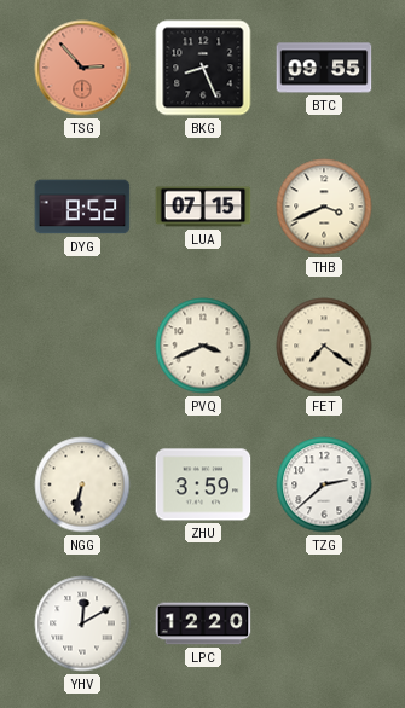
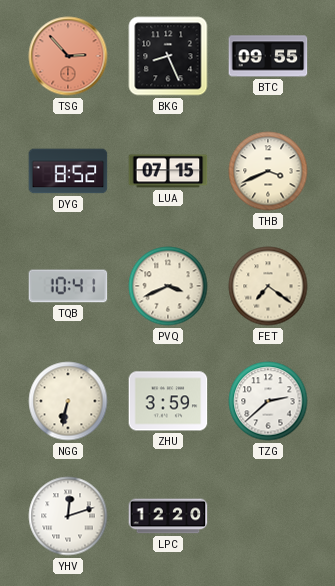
TQB: none -> 10:41
YHV: 12:10 -> 12:12
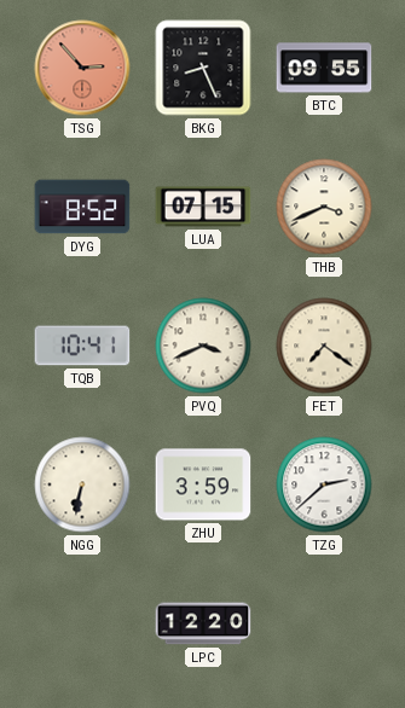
YHV: 12:12 -> none
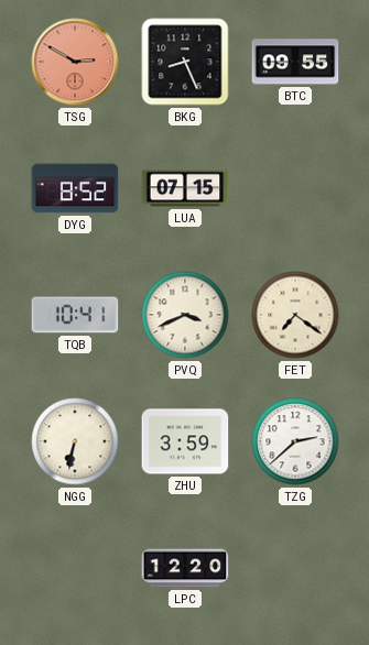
TSG: 2:53 -> 2:50
THB: 3:41 -> none
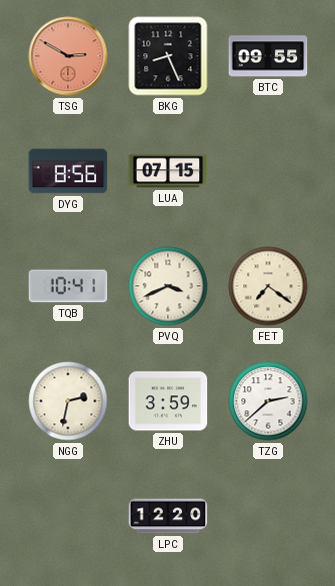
DYG: 8:52 -> 8:56
NGG: 6:32 -> 2:32
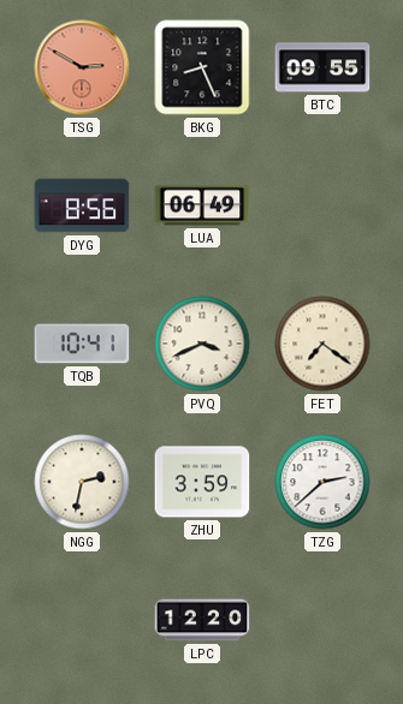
LUA: 07:15 -> 06:49
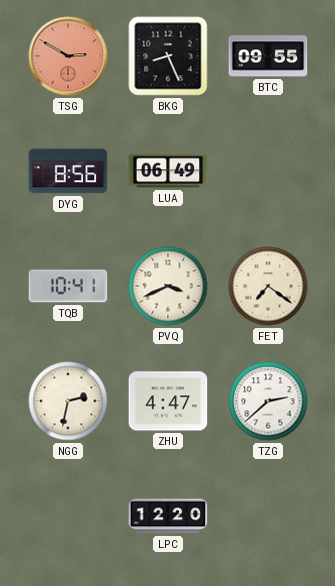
ZHU: 3:59 -> 4:47
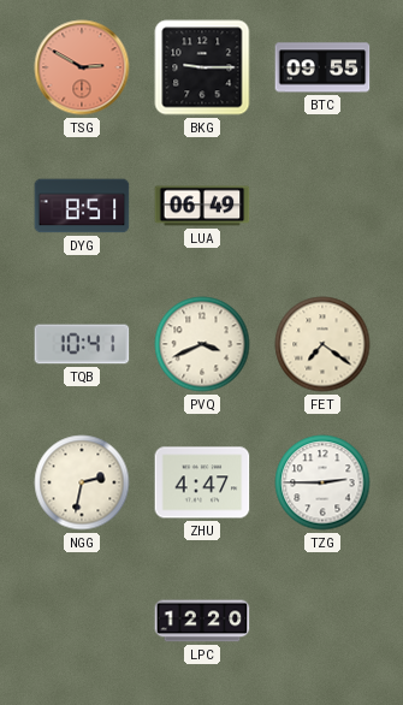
BKG: 8:26 -> 9:15
DYG: 8:56 -> 8:51
TZG: 2:38 -> 2:45
